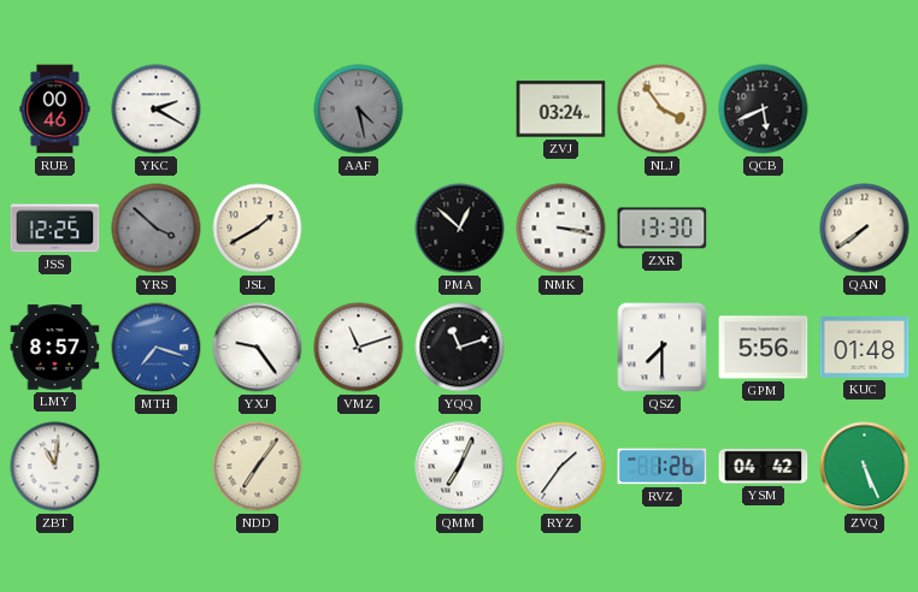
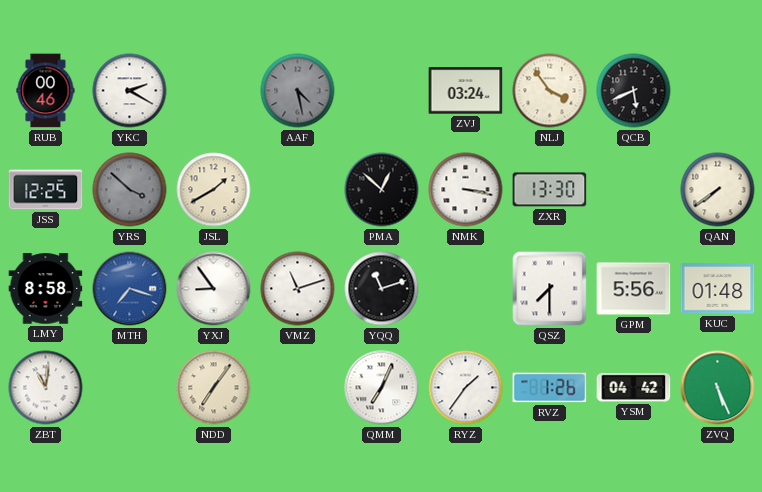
LMY: 8:57 -> 8:58
YXJ: 9:24 -> 8:54
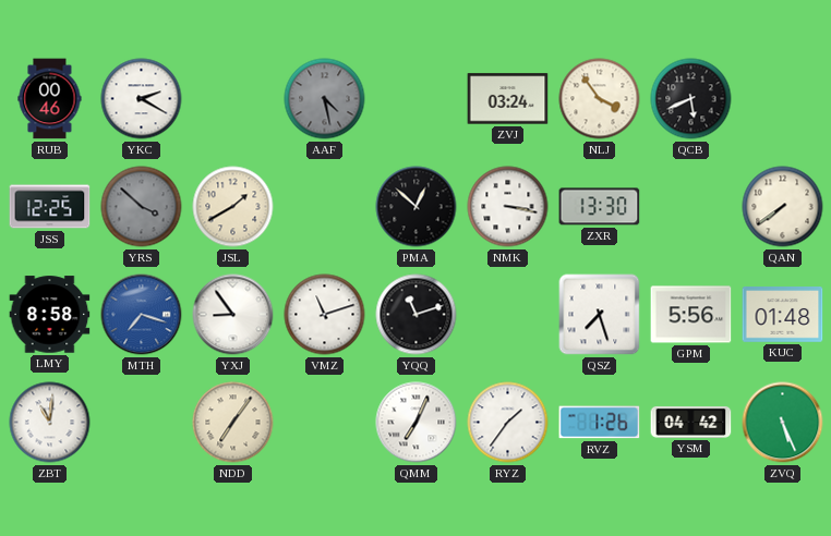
QSZ: 7:30 -> 7:27
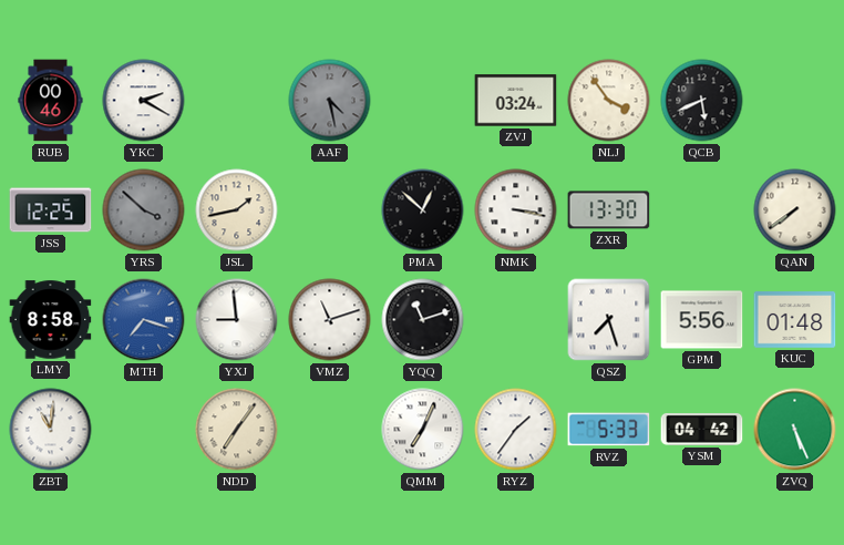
JSL: 1:40 -> 1:43
YXJ: 8:54 -> 8:59
RVZ: 1:26 -> 5:33
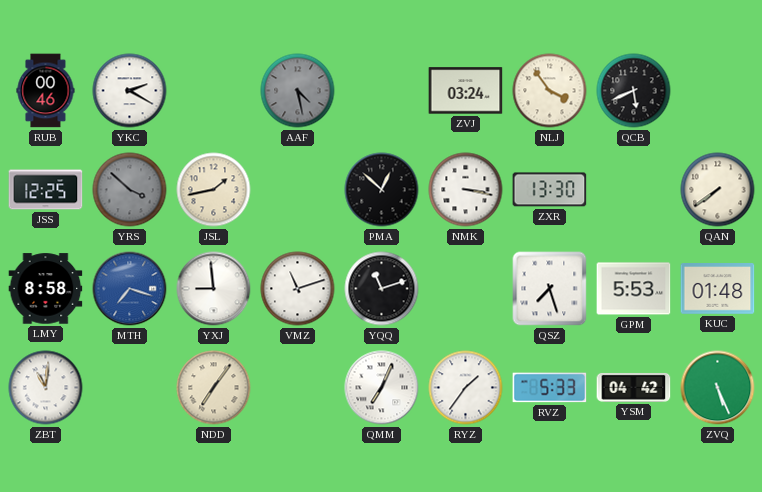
GPM: 5:56 -> 5:53
